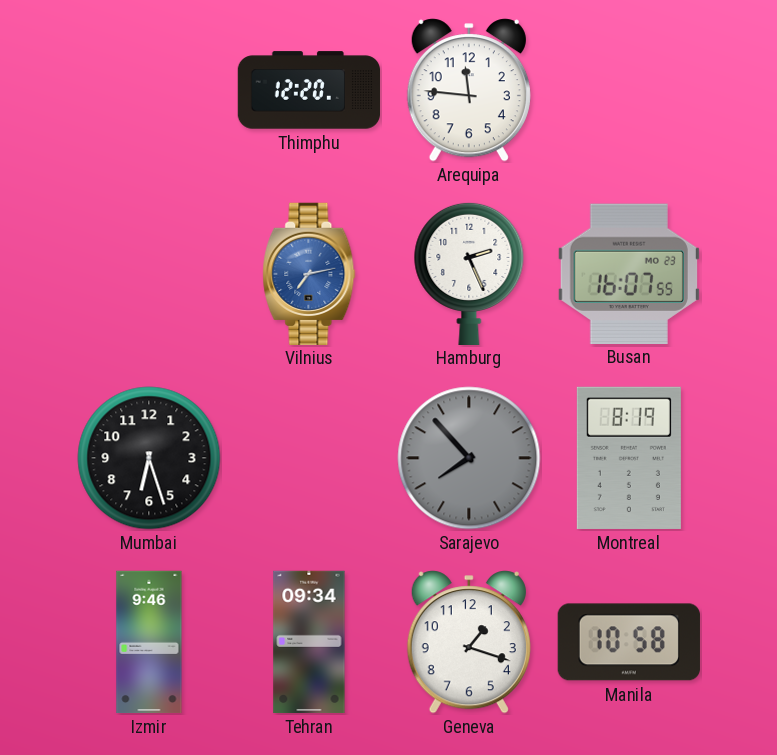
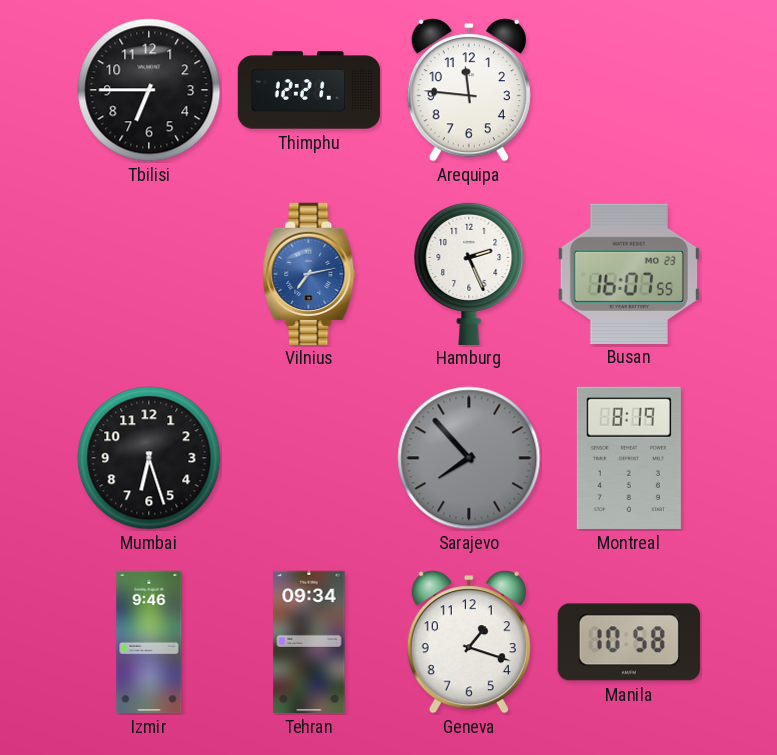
Tbilisi: none -> 6:45
Thimphu: 12:20 -> 12:21
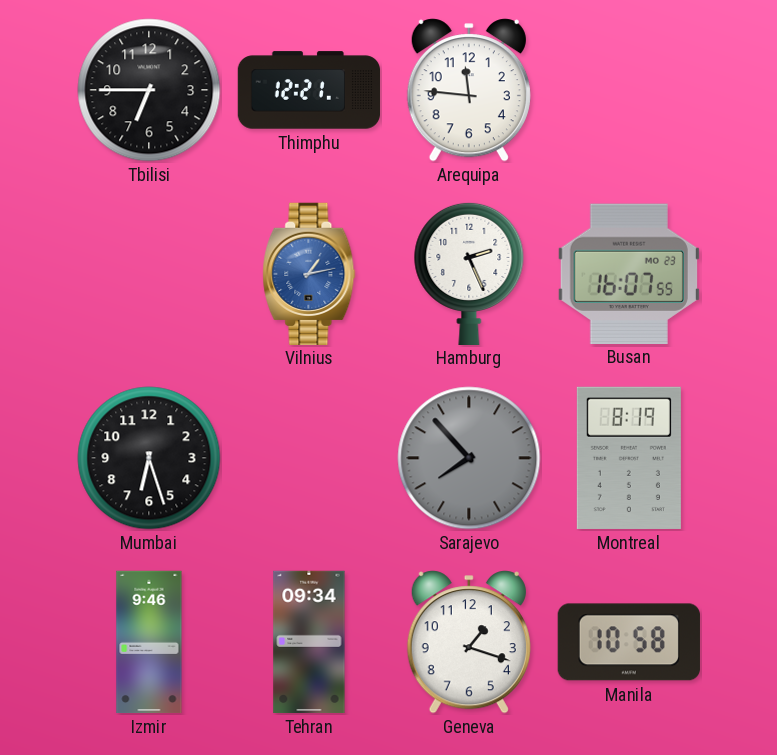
Vilnius: 7:13 -> 1:13
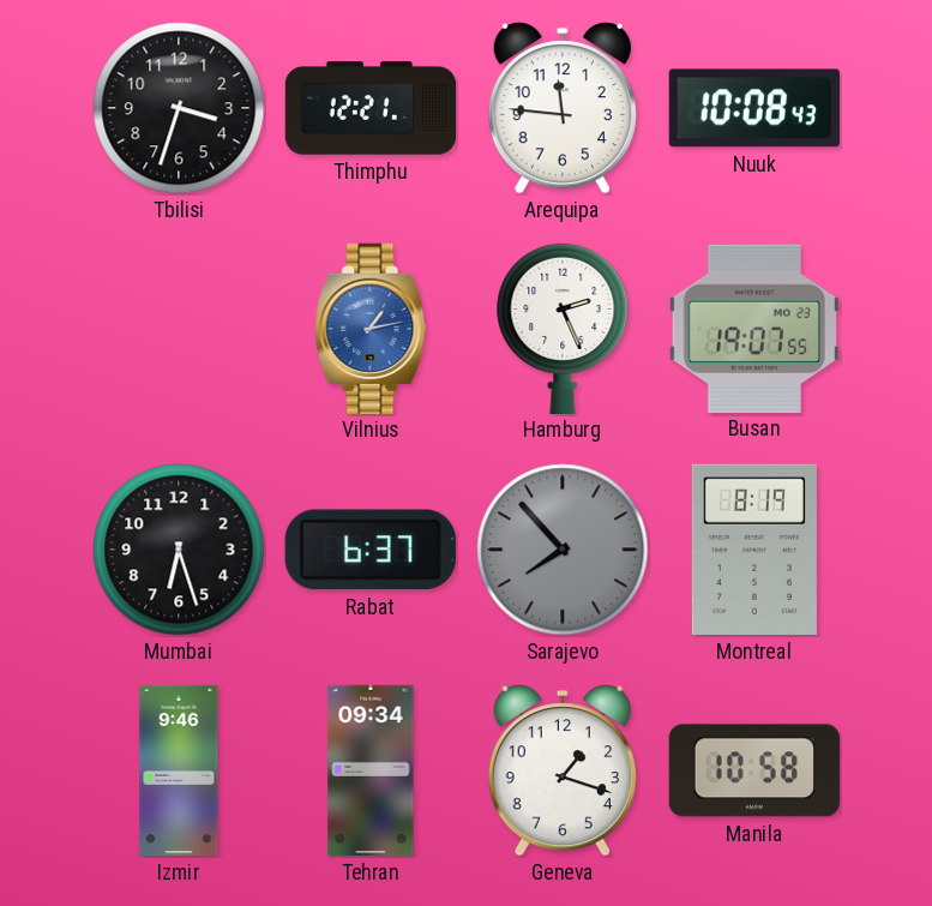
Tbilisi: 6:45 -> 3:33
Nuuk: none -> 10:08
Busan: 16:07 -> 19:07
Rabat: none -> 6:37
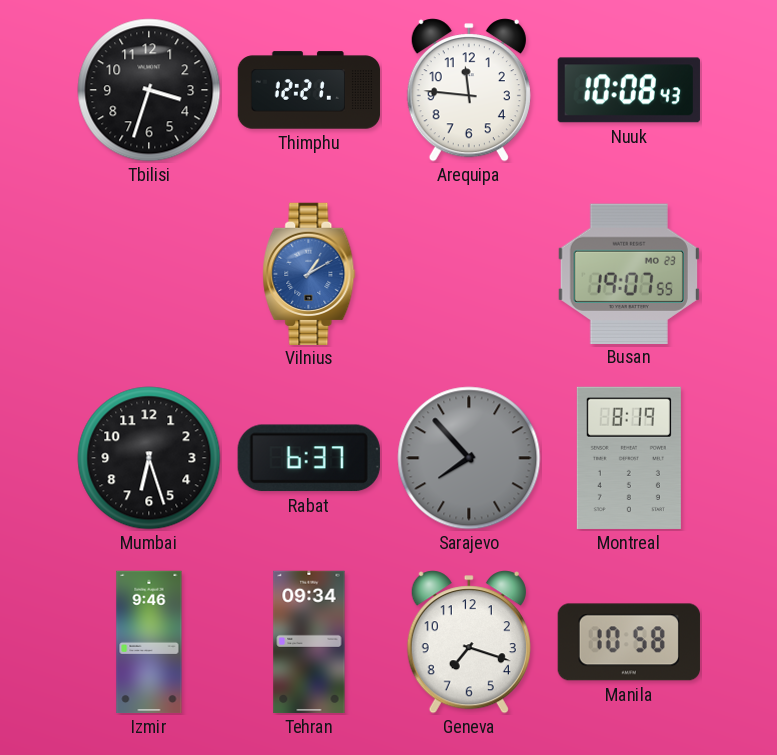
Vilnius: 1:13 -> 1:10
Hamburg: 2:26 -> none
Geneva: 1:18 -> 7:18
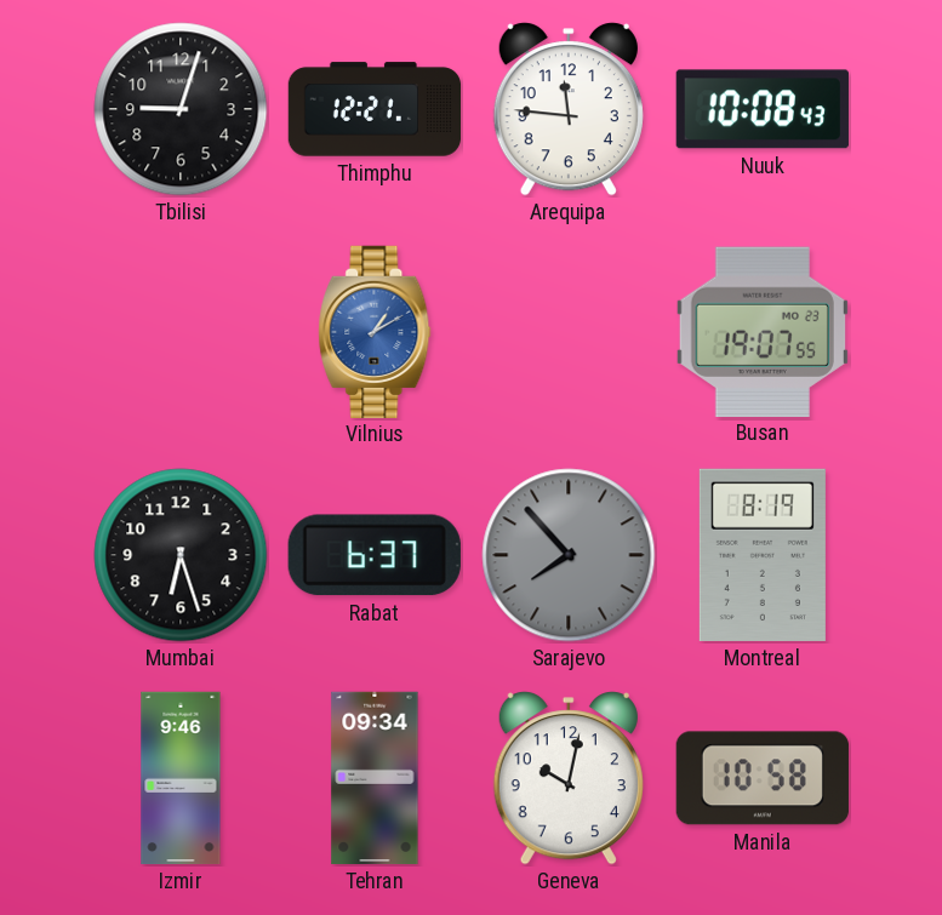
Tbilisi: 3:33 -> 9:03
Geneva: 7:18 -> 10:02
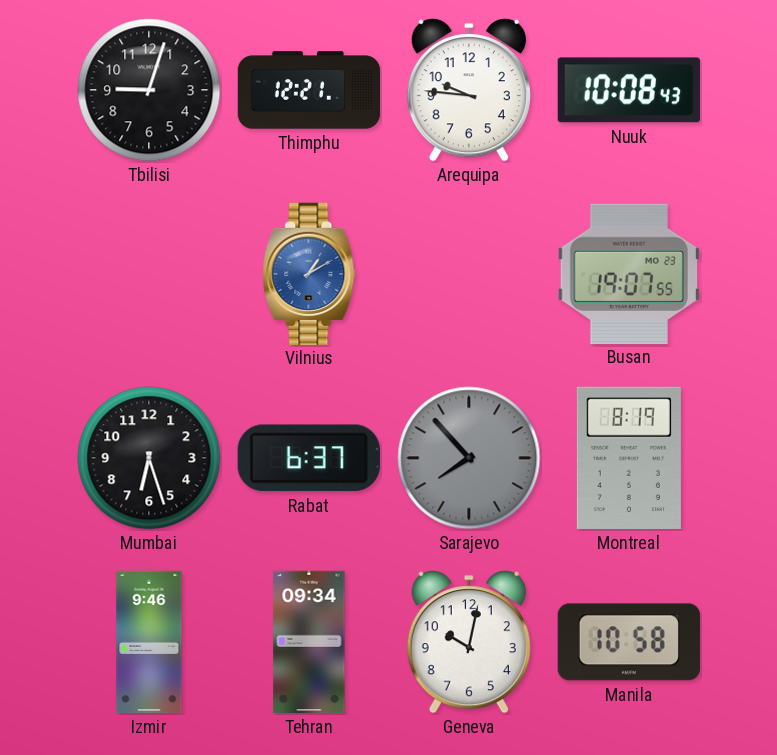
Arequipa: 11:46 -> 9:46
